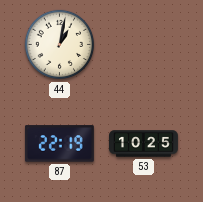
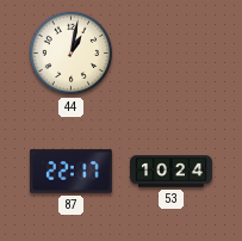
87: 22:19 -> 22:17
53: 10:25 -> 10:24
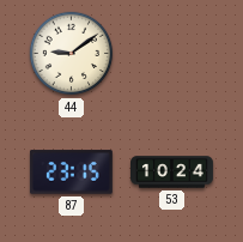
44: 1:02 -> 9:09
87: 22:17 -> 23:15
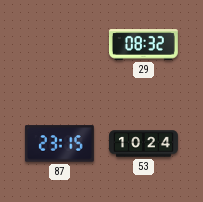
44: 9:09 -> none
29: none -> 08:32
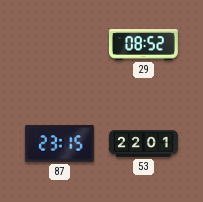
29: 08:32 -> 08:52
53: 10:24 -> 22:01
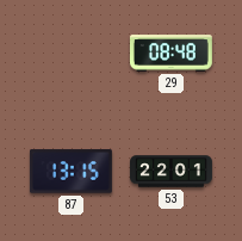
29: 08:52 -> 08:48
87: 23:15 -> 13:15
